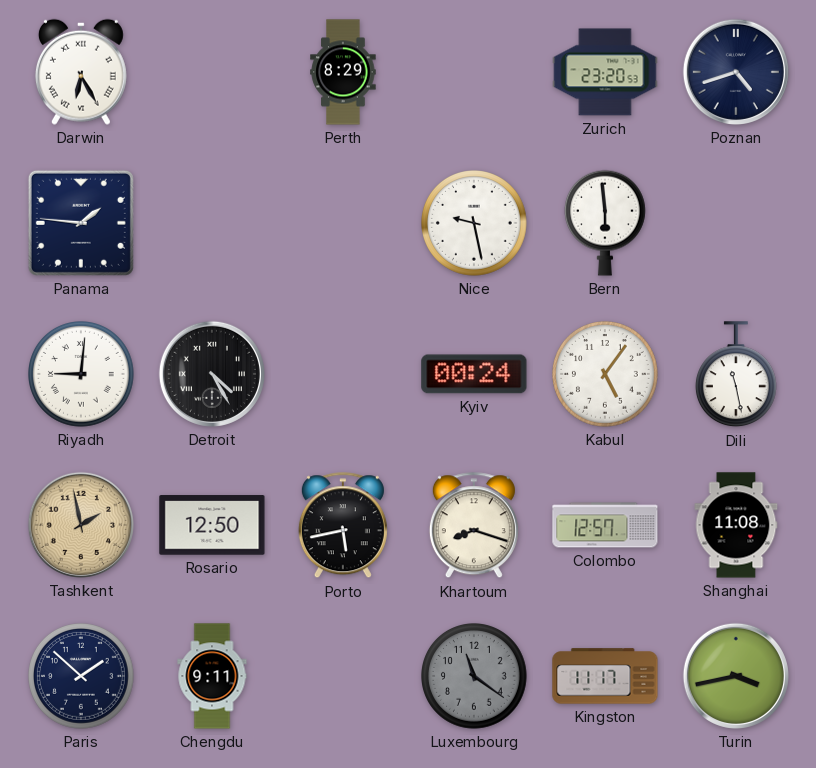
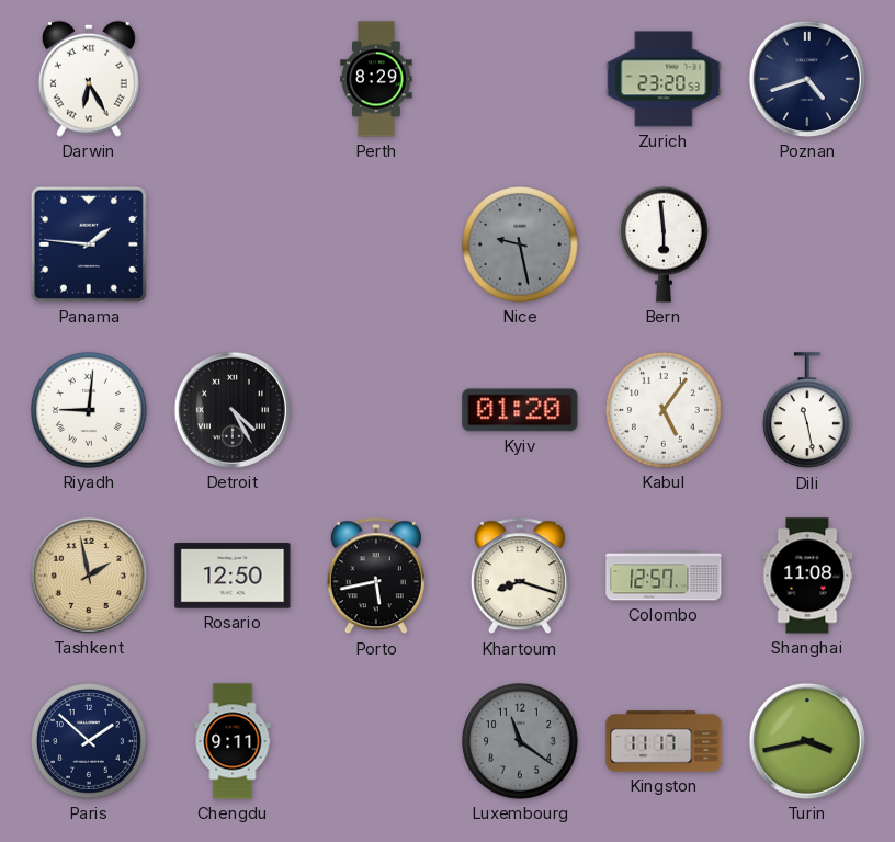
Nice dial: white -> grey
Kyiv: 00:24 -> 01:20
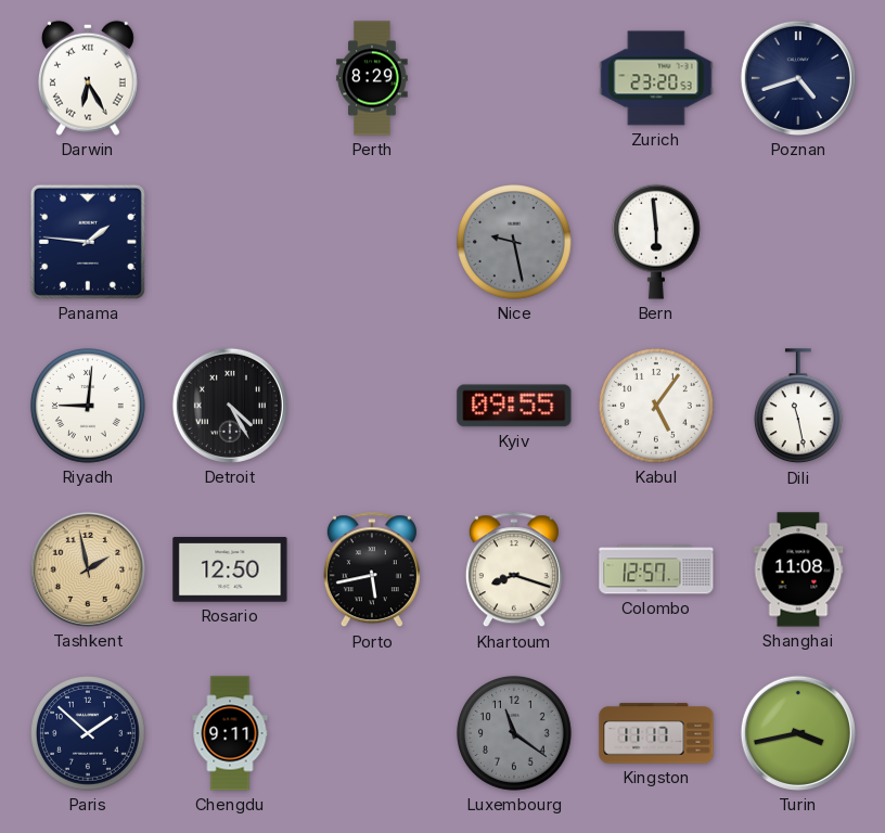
Kyiv: 01:20 -> 09:55
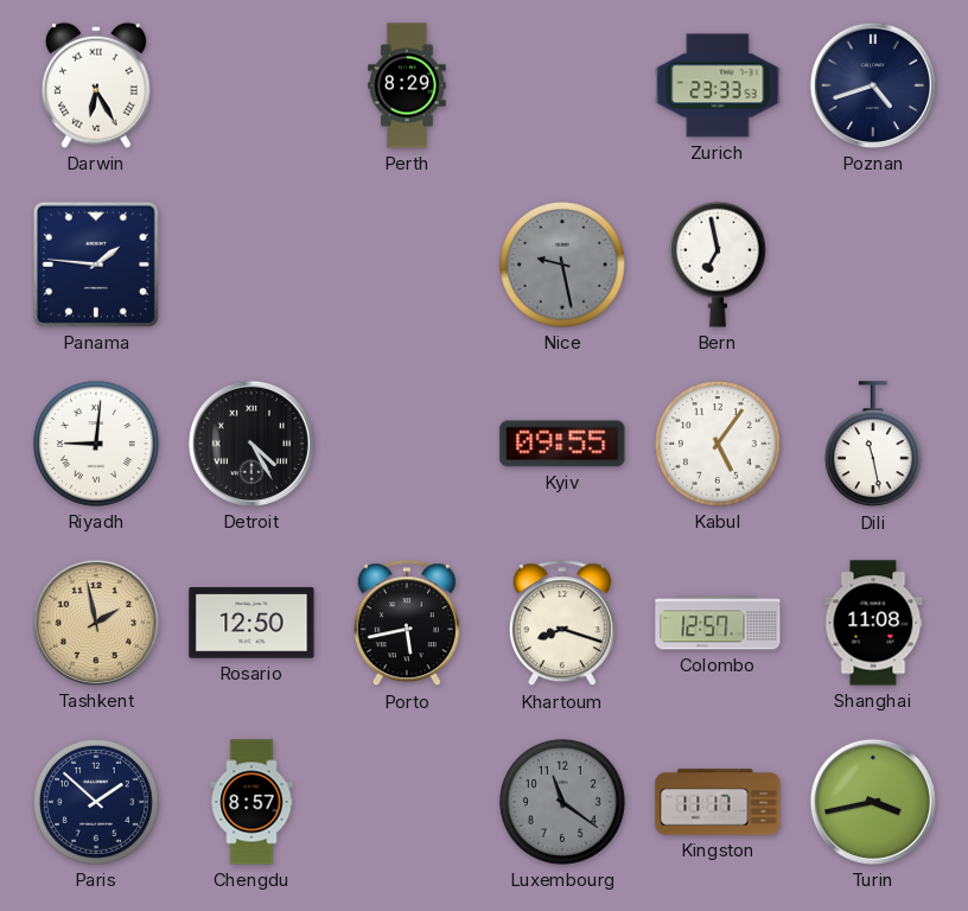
Zurich: 23:20 -> 23:33
Bern: 5:59 -> 6:58
Chengdu: 9:11 -> 8:57
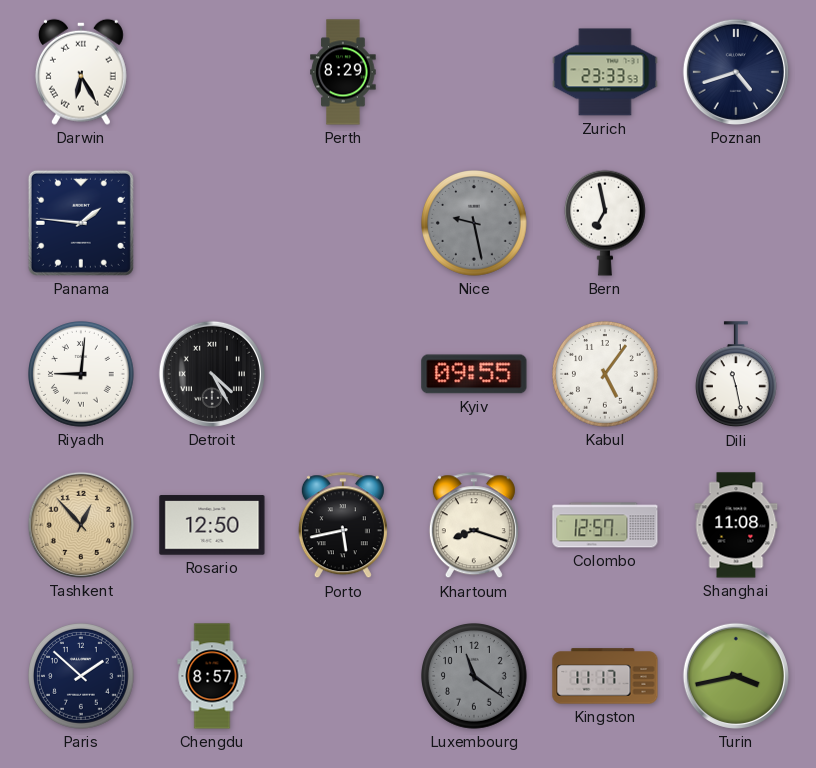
Tashkent: 1:58 -> 12:53
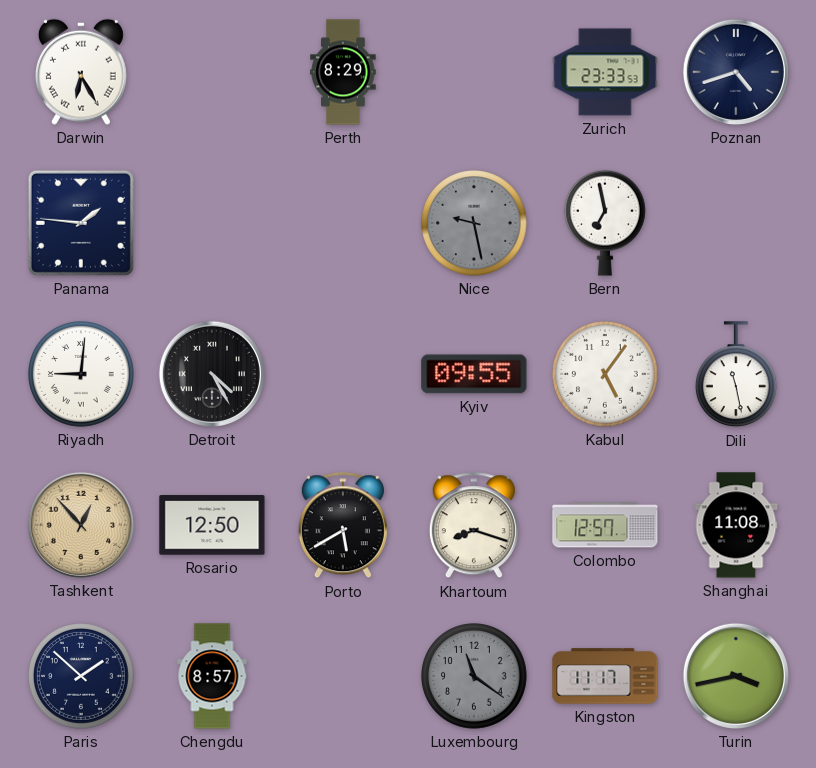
Porto: 5:43 -> 5:40
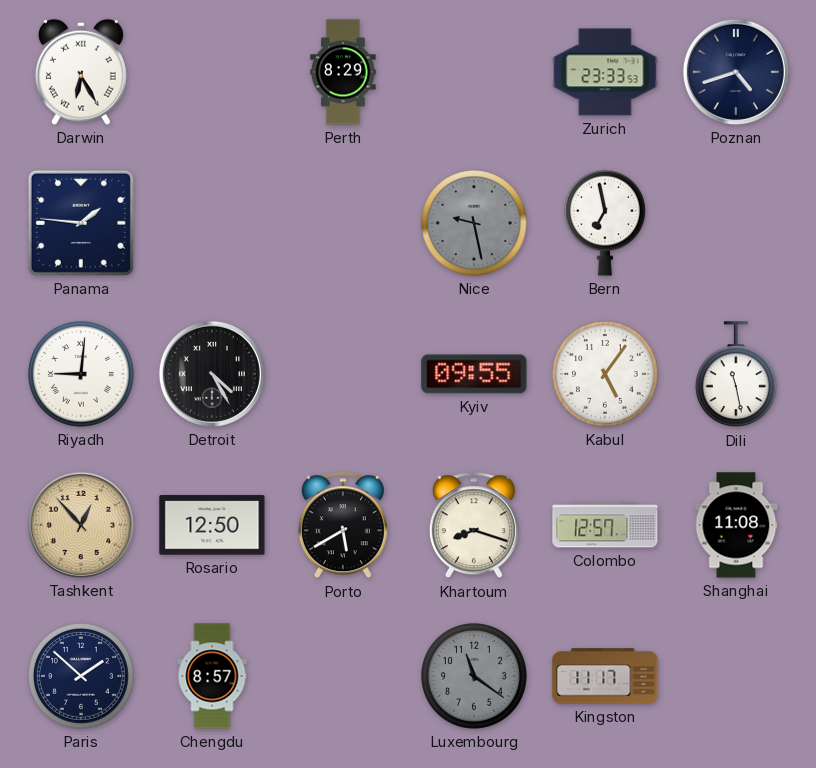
Turin: 3:43 -> none
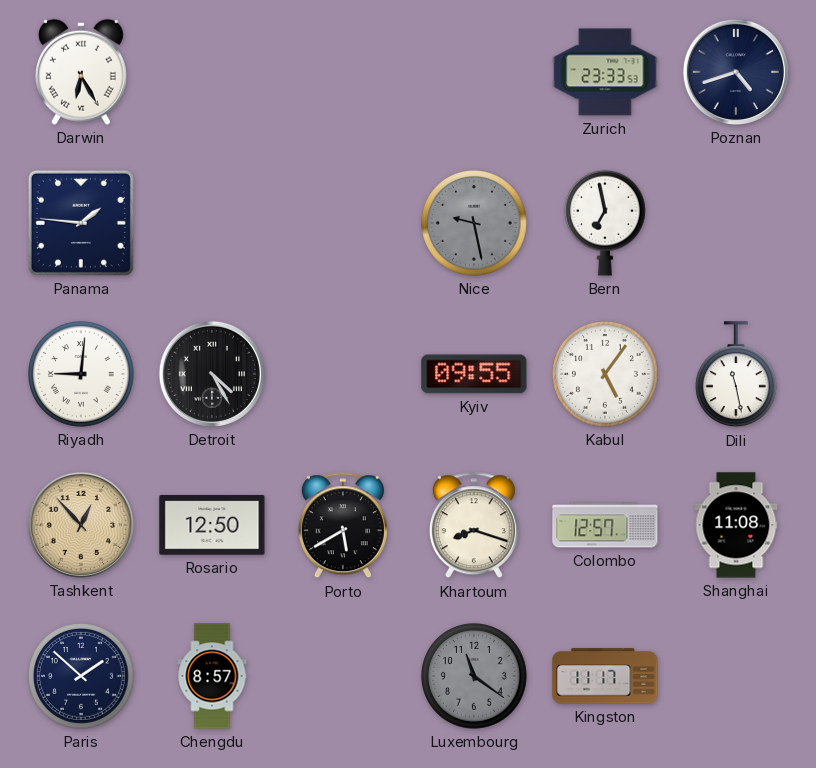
Perth: 8:29 -> none
